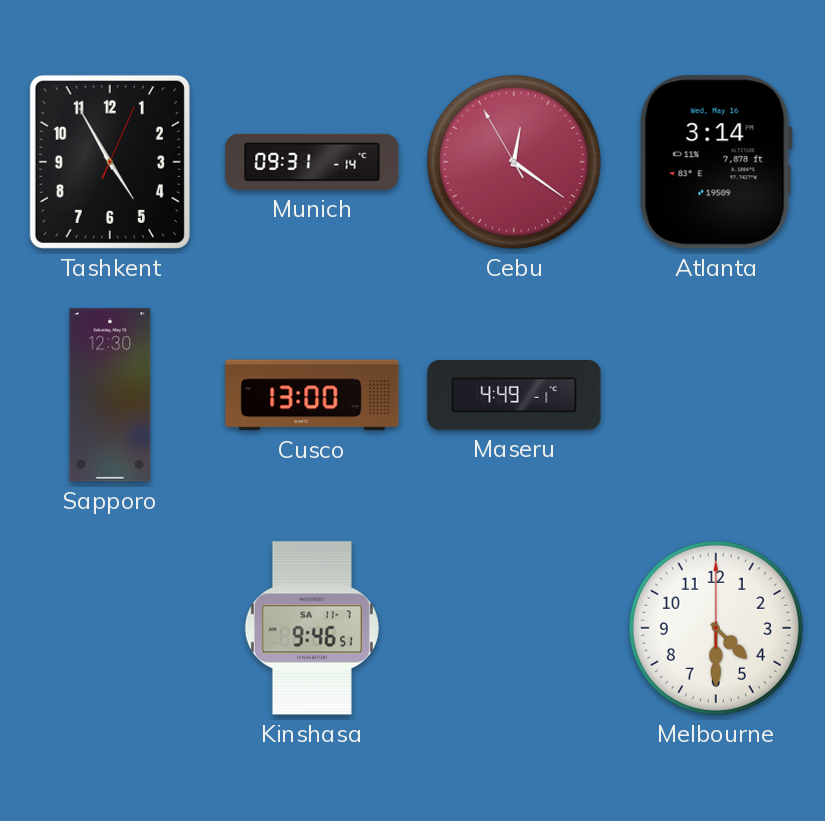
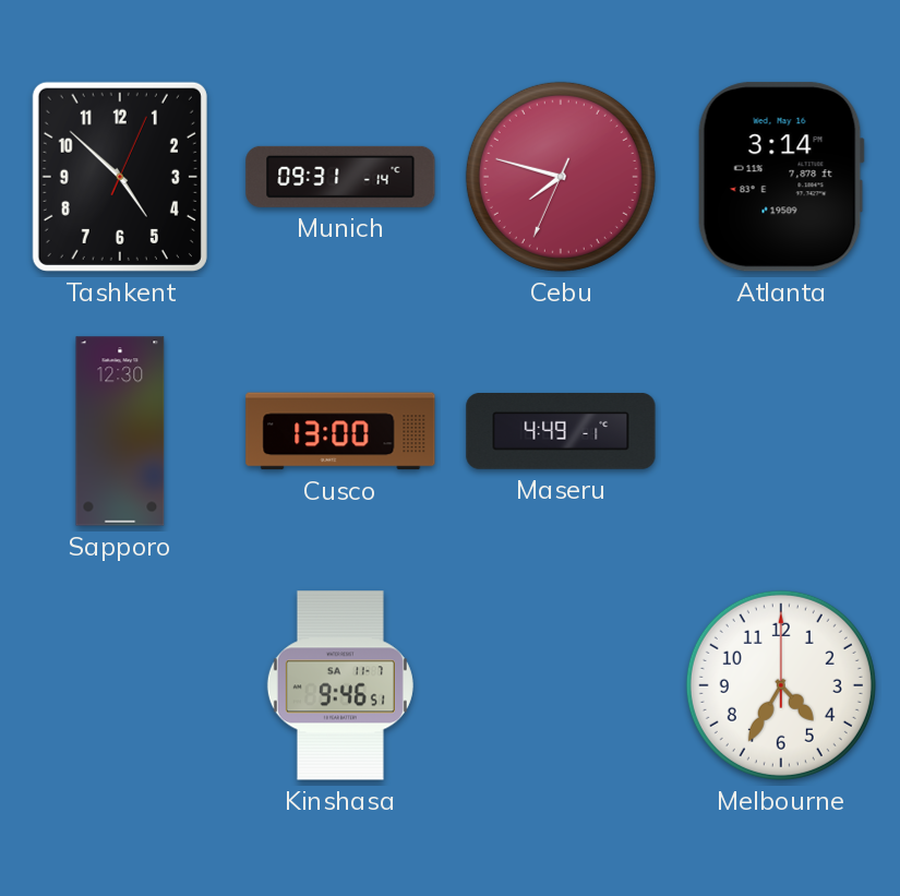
Tashkent: 4:55 -> 4:52
Cebu: 12:20 -> 7:47
Melbourne: 4:30 -> 4:35
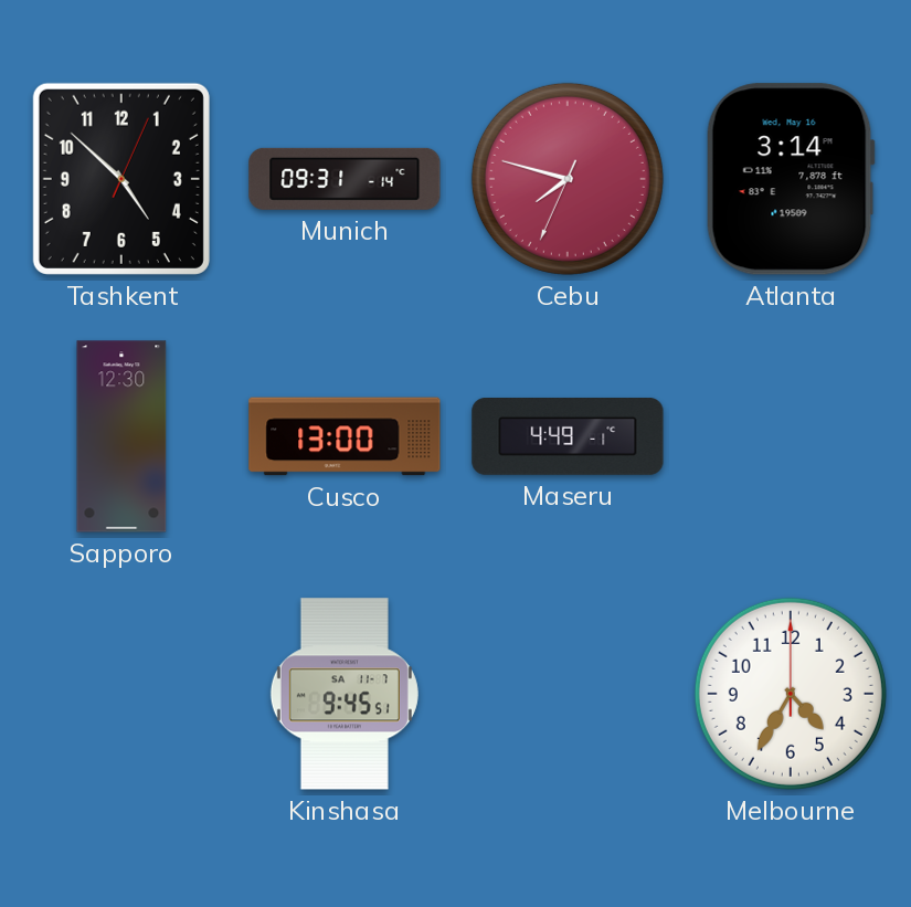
Kinshasa: 9:46 -> 9:45
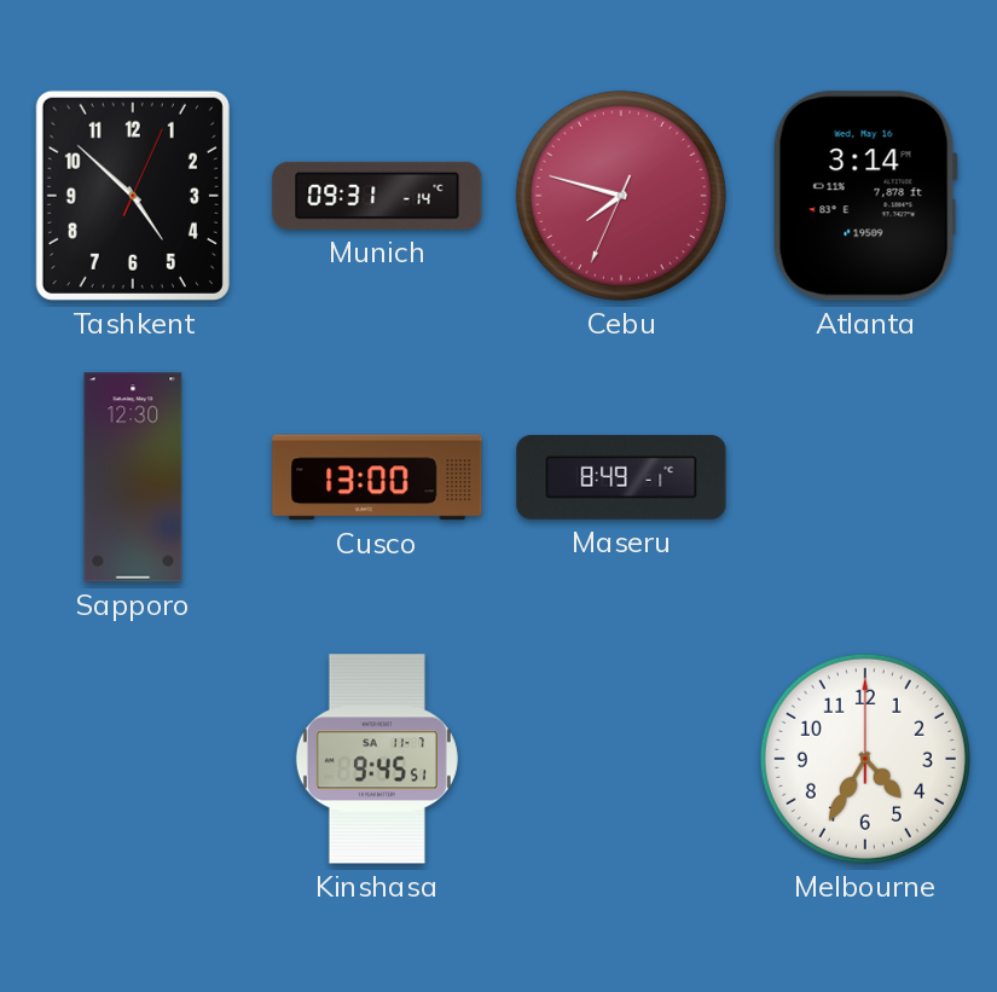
Maseru: 4:49 -> 8:49
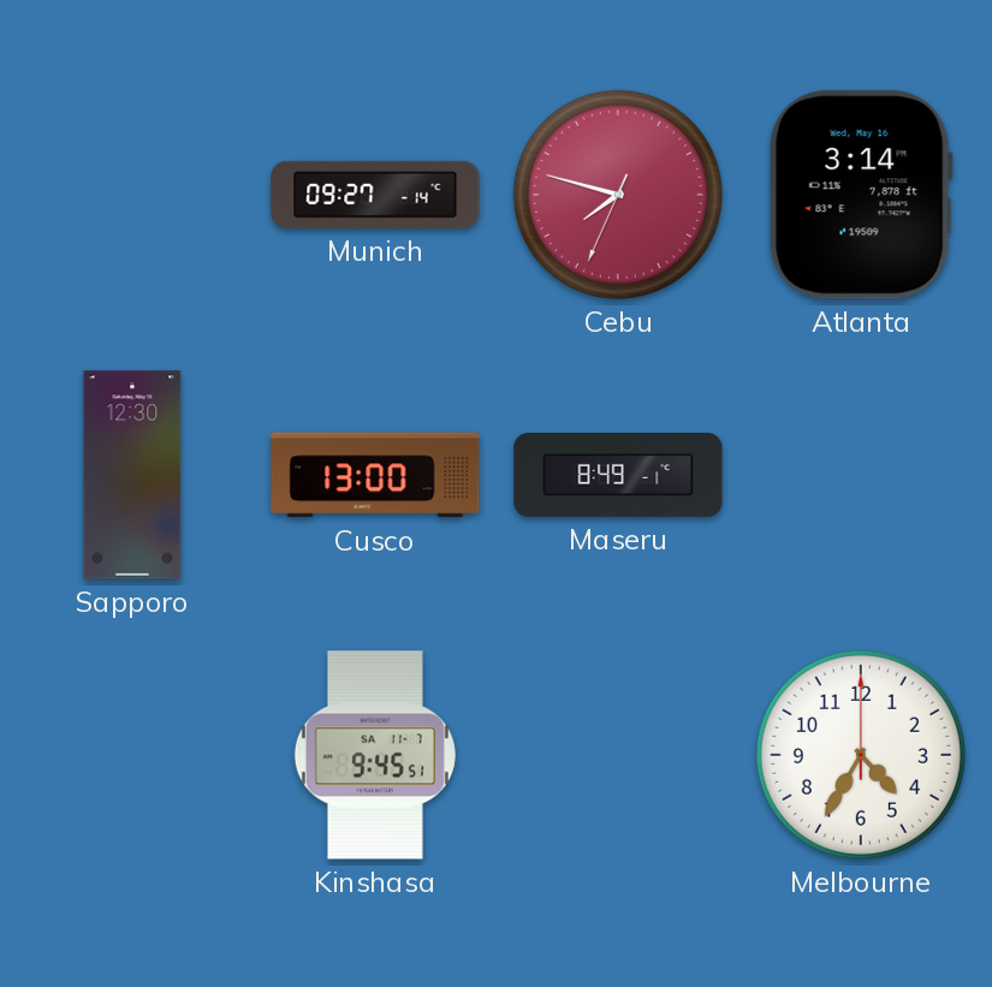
Tashkent: 4:52 -> none
Munich: 09:31 -> 09:27
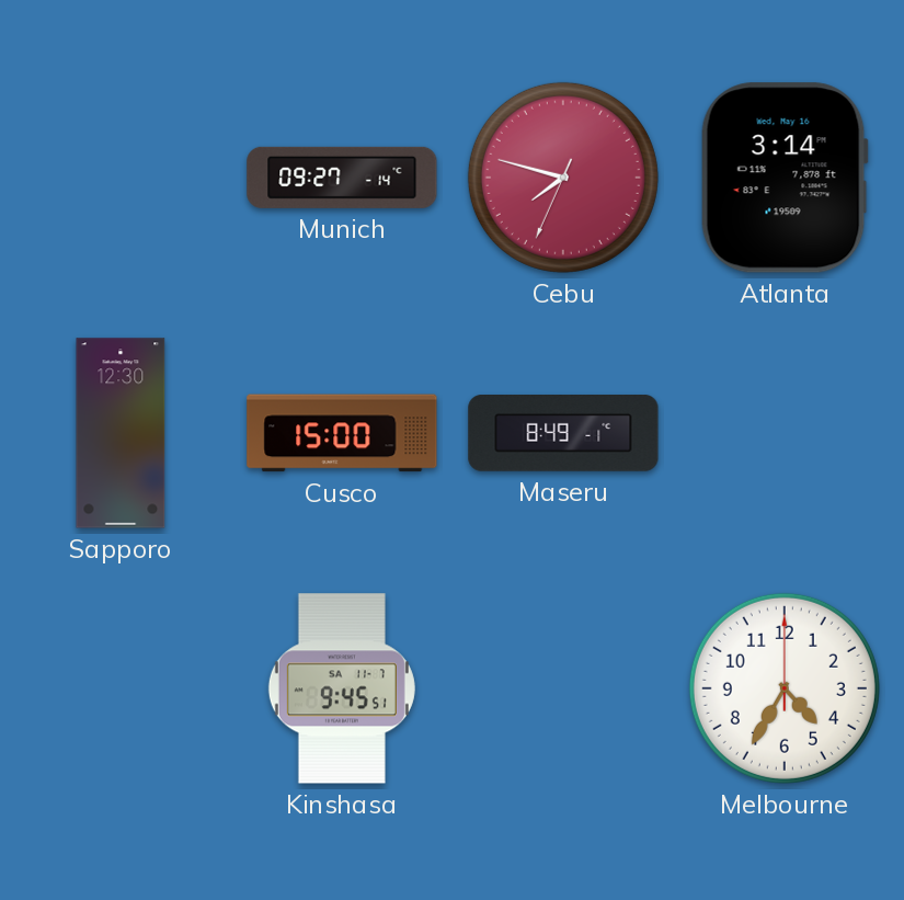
Cusco: 13:00 -> 15:00
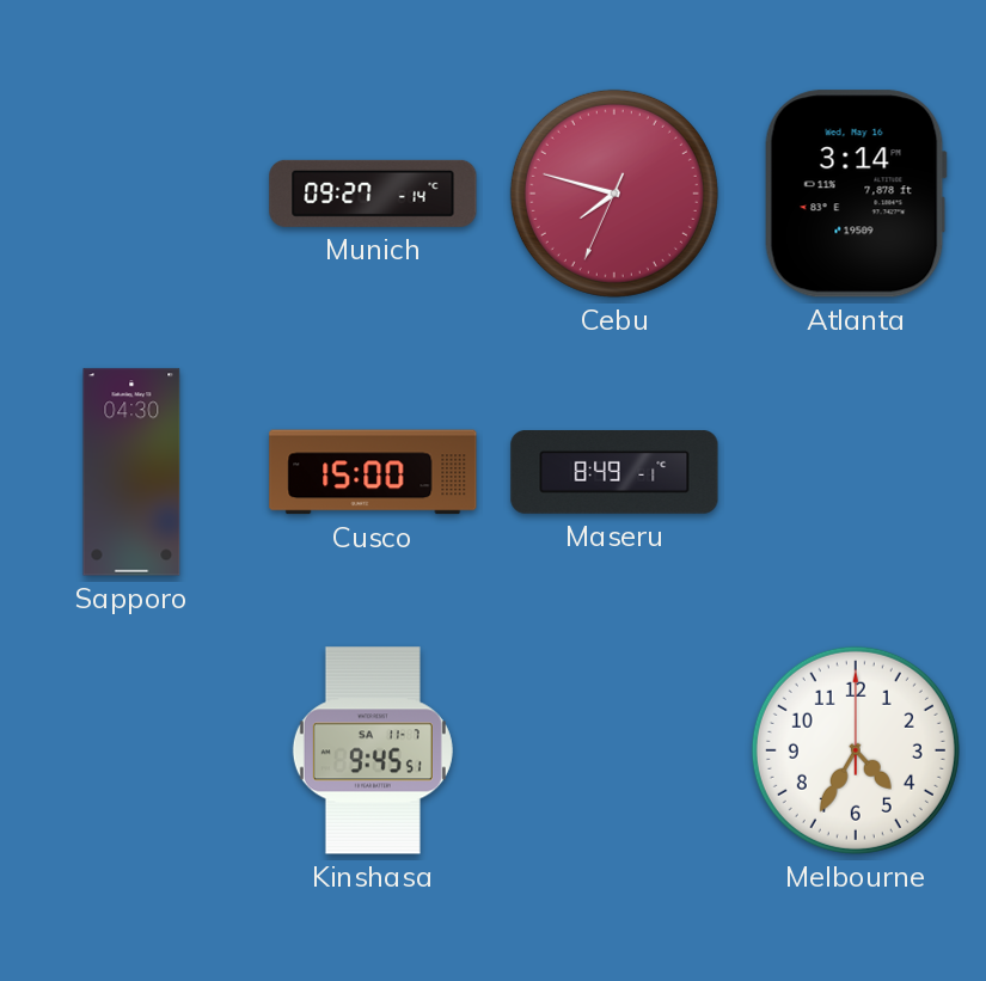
Sapporo: 12:30 -> 04:30
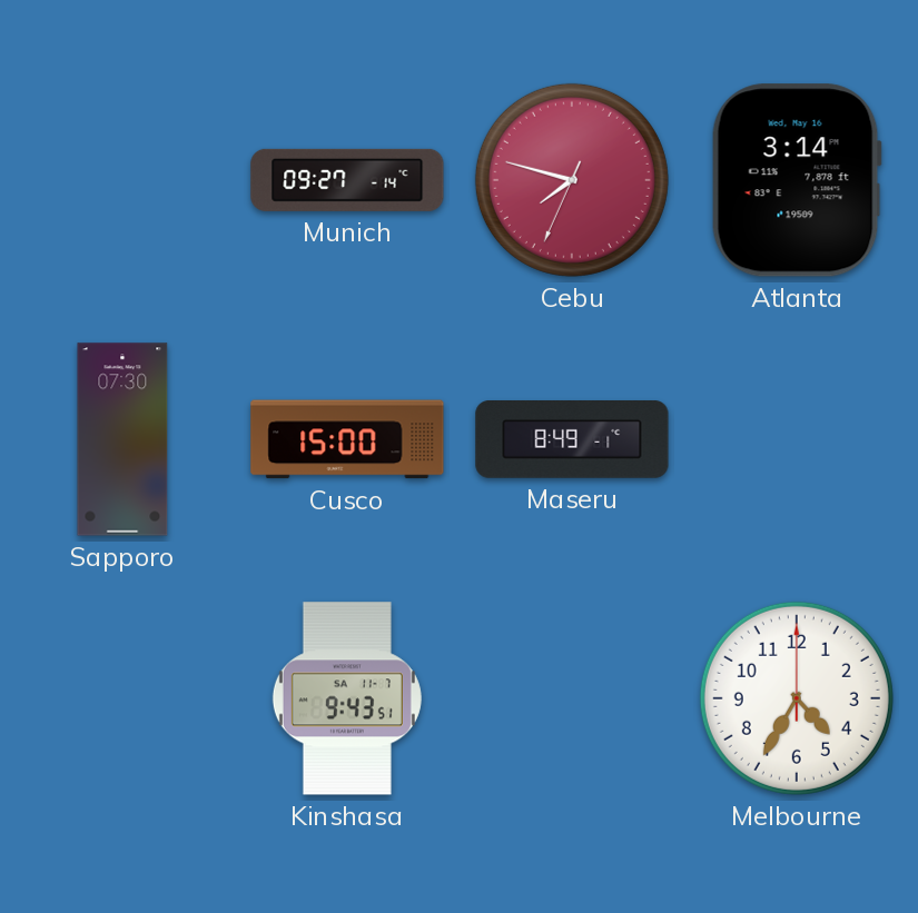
Sapporo: 04:30 -> 07:30
Kinshasa: 9:45 -> 9:43
